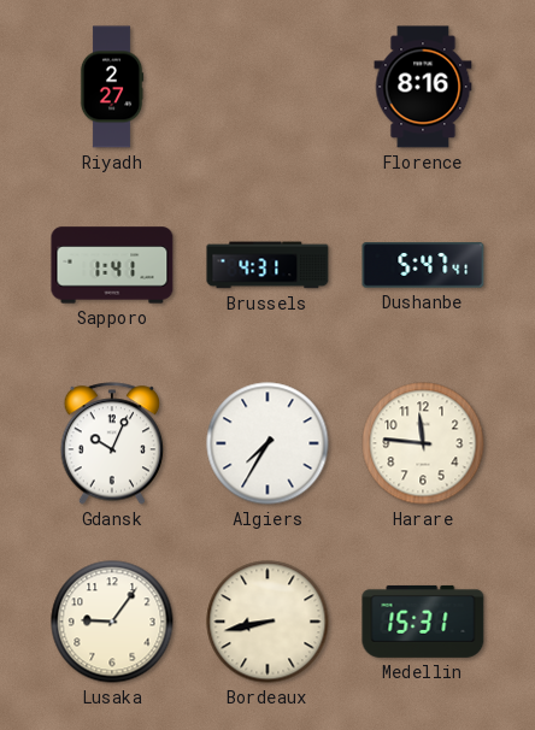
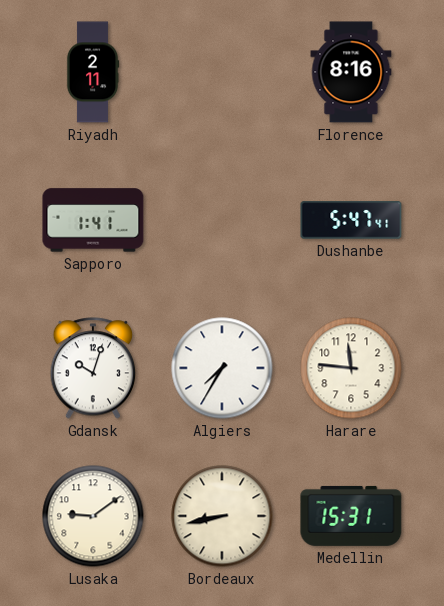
Riyadh: 2:27 -> 2:11
Brussels: 4:31 -> none
Gdansk: 10:04 -> 10:03
Lusaka: 9:06 -> 9:09
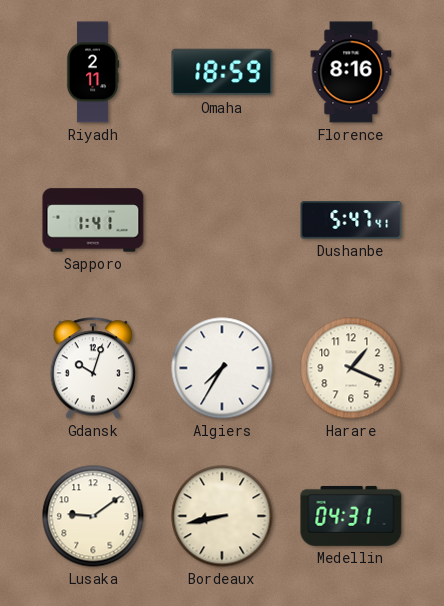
Omaha: none -> 18:59
Harare: 11:46 -> 1:19
Medellin: 15:31 -> 04:31
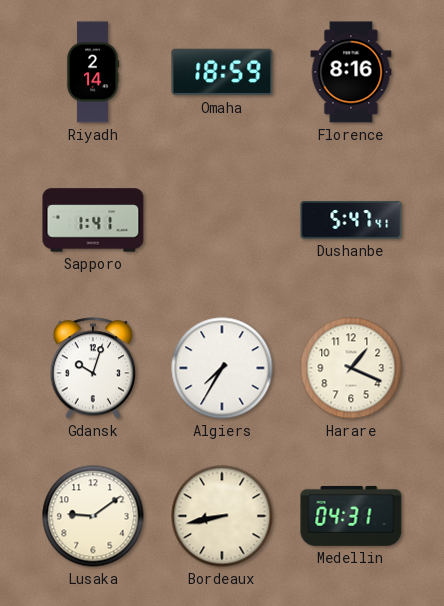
Riyadh: 2:11 -> 2:14
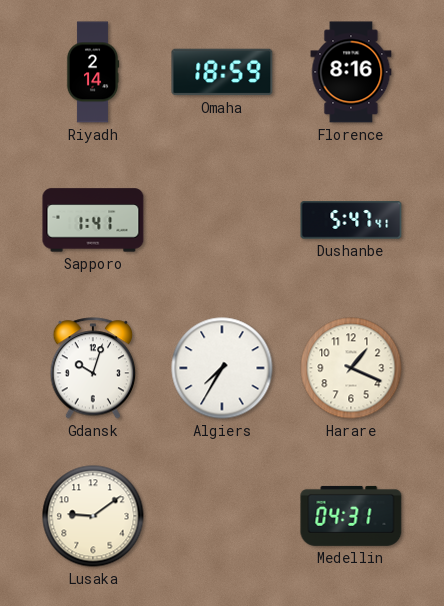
Bordeaux: 8:43 -> none
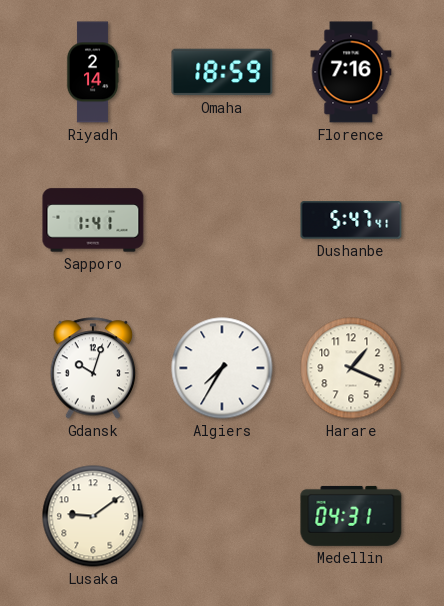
Florence: 8:16 -> 7:16
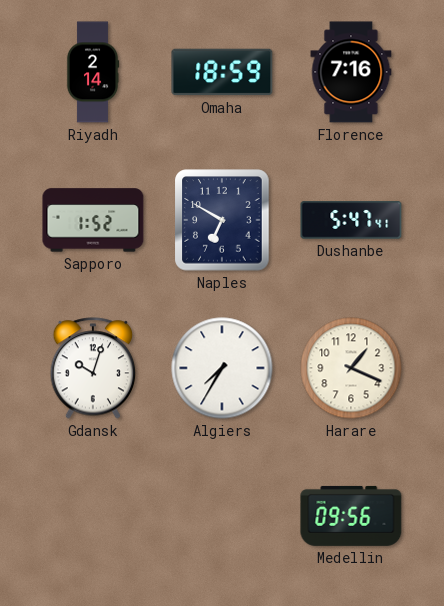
Sapporo: 1:41 -> 1:52
Naples: none -> 6:50
Lusaka: 9:09 -> none
Medellin: 04:31 -> 09:56
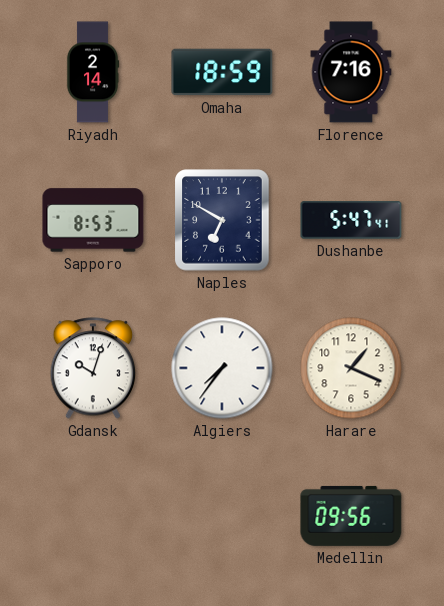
Sapporo: 1:52 -> 8:53
Algiers: 7:35 -> 7:36
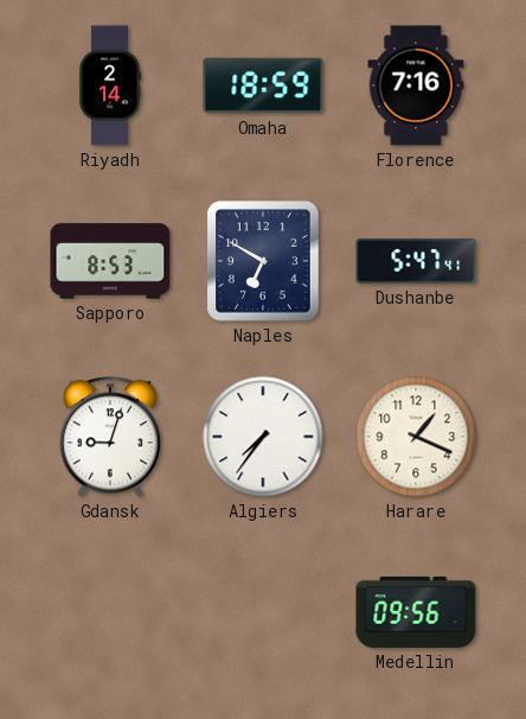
Gdansk: 10:03 -> 9:03
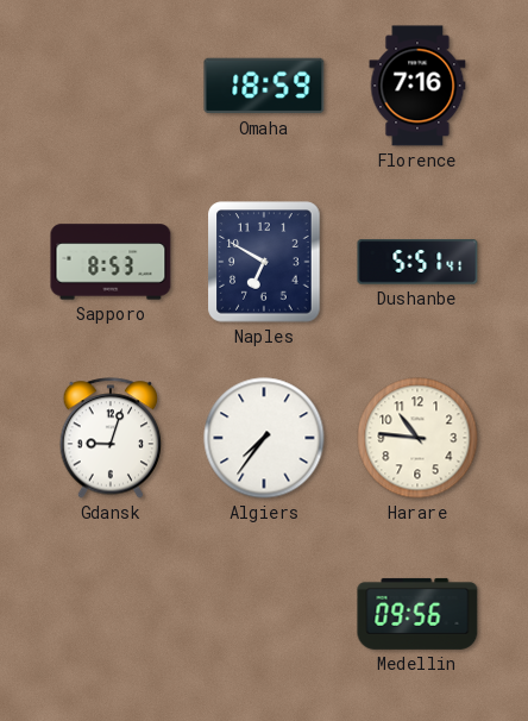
Riyadh: 2:14 -> none
Dushanbe: 5:47 -> 5:51
Harare: 1:19 -> 10:46
